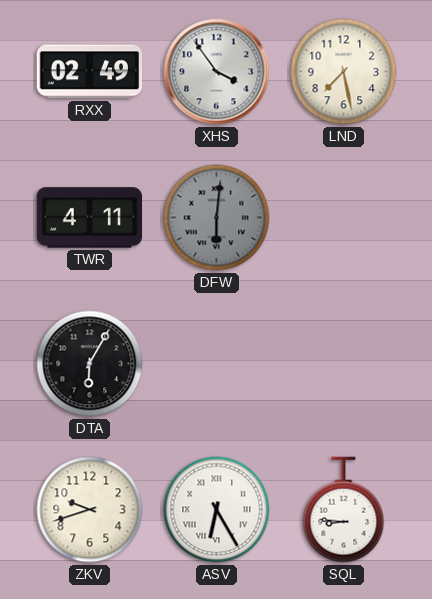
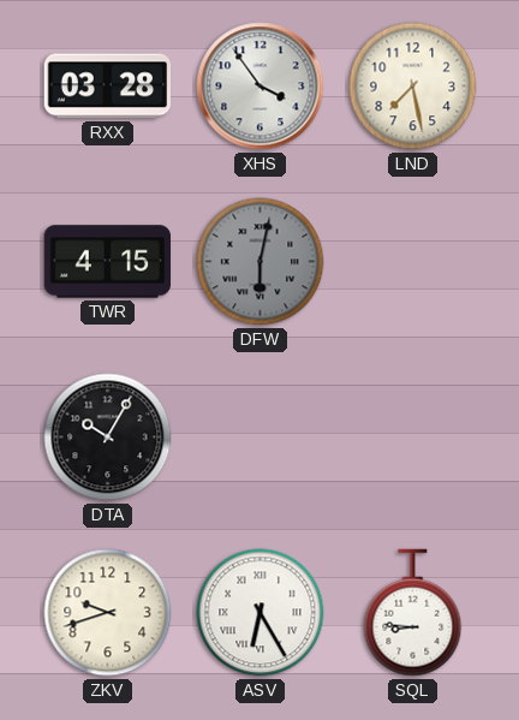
RXX: 02:49 -> 03:28
TWR: 4:11 -> 4:15
DFW: 6:01 -> 6:02
DTA: 6:05 -> 10:05
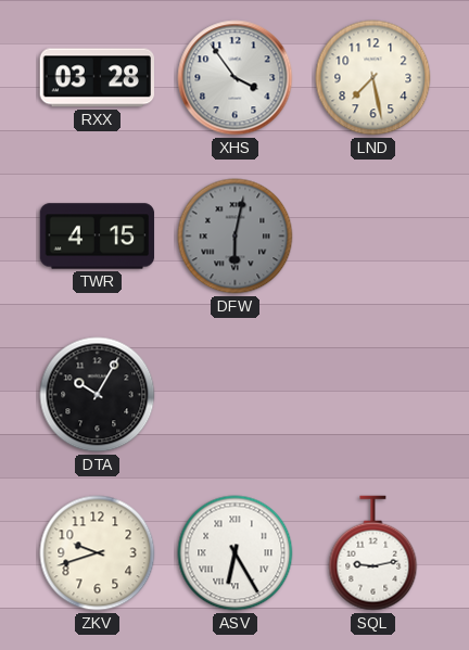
SQL: 8:46 -> 9:13
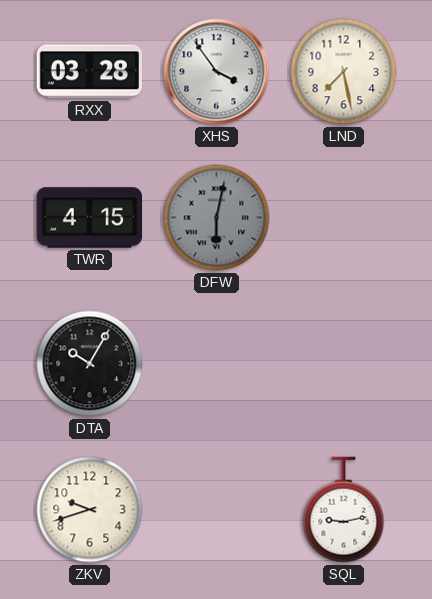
ASV: 6:25 -> none
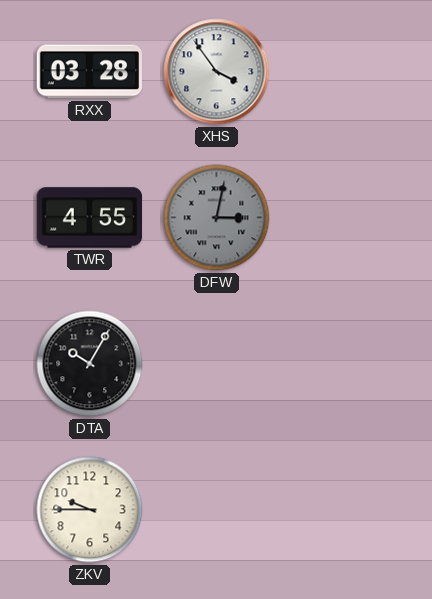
LND: 7:28 -> none
TWR: 4:15 -> 4:55
DFW: 6:02 -> 3:02
ZKV: 9:42 -> 9:45
SQL: 9:13 -> none
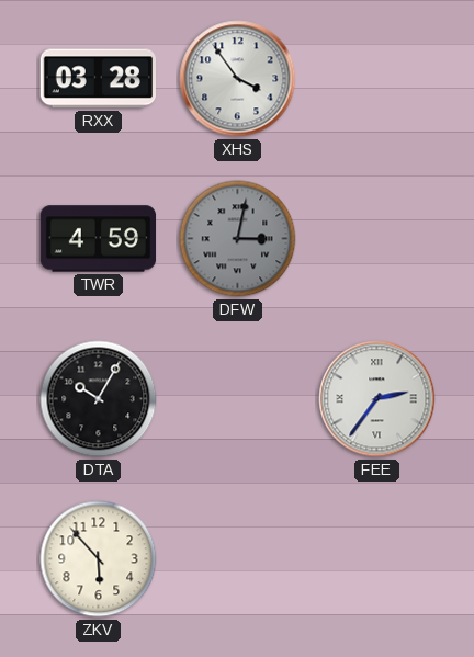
TWR: 4:55 -> 4:59
FEE: none -> 2:36
ZKV: 9:45 -> 5:53
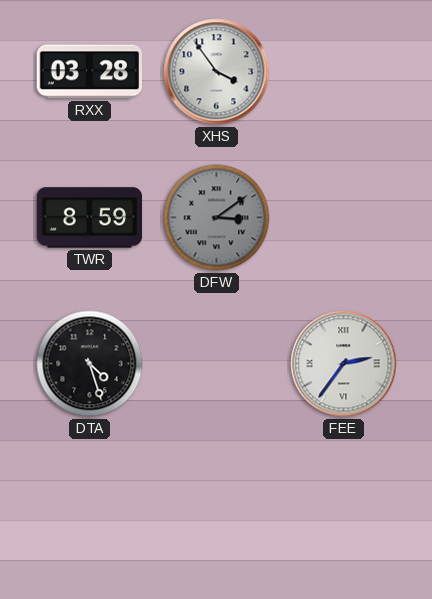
TWR: 4:59 -> 8:59
DFW: 3:02 -> 3:09
DTA: 10:05 -> 4:27
ZKV: 5:53 -> none
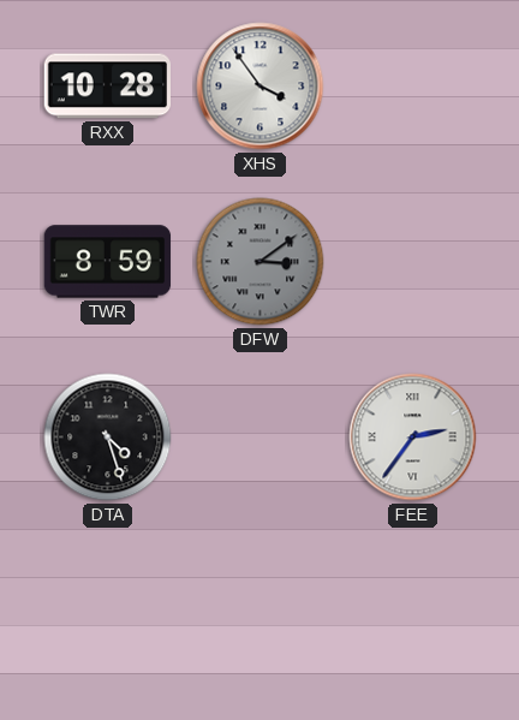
RXX: 03:28 -> 10:28
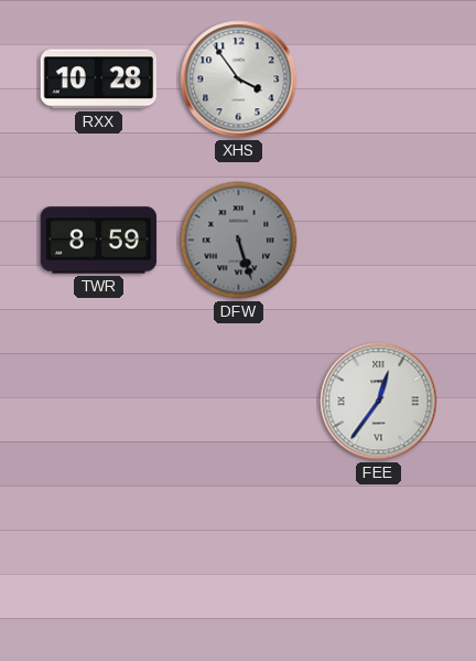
DFW: 3:09 -> 5:27
DTA: 4:27 -> none
FEE: 2:36 -> 12:36
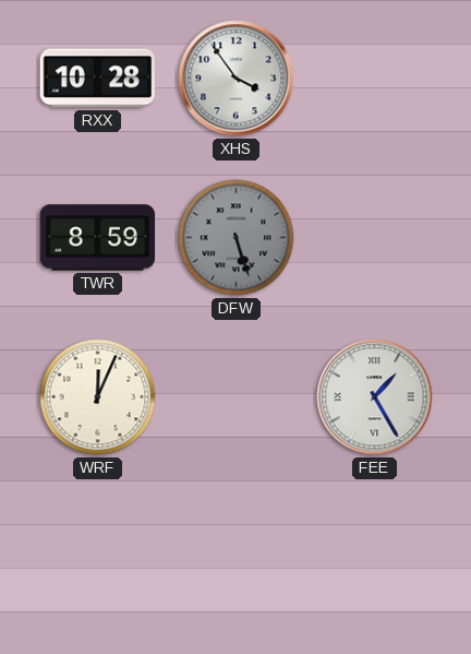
WRF: none -> 12:04
FEE: 12:36 -> 1:25
